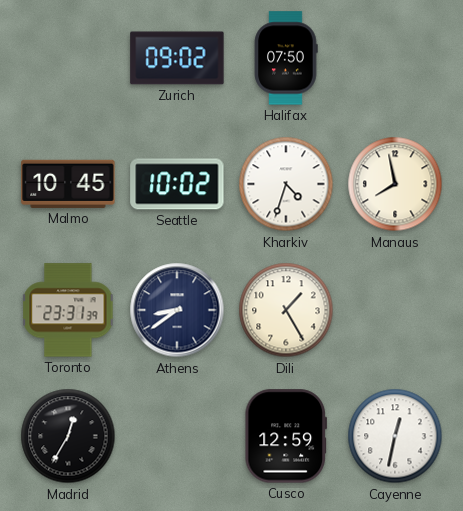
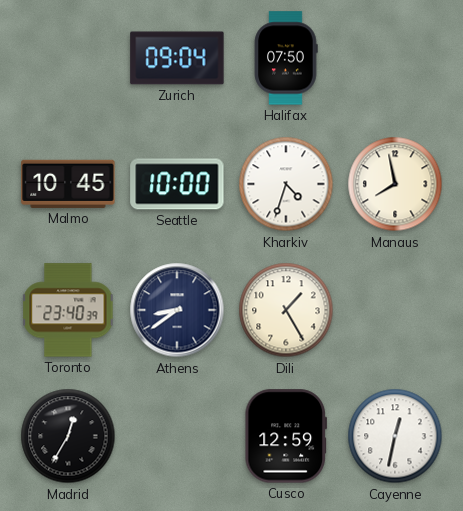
Zurich: 09:02 -> 09:04
Seattle: 10:02 -> 10:00
Toronto: 23:31 -> 23:40
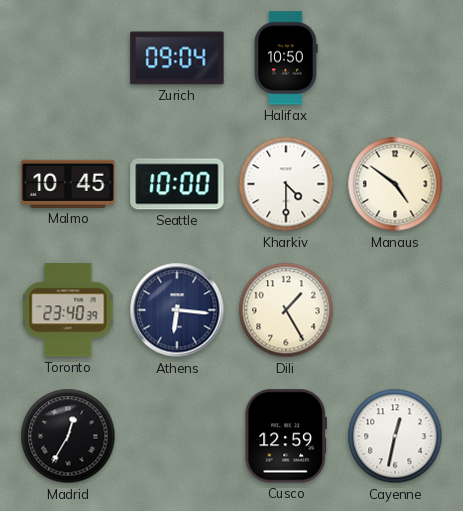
Halifax: 07:50 -> 10:50
Kharkiv: 4:33 -> 4:30
Manaus: 7:58 -> 4:51
Athens: 8:39 -> 6:16
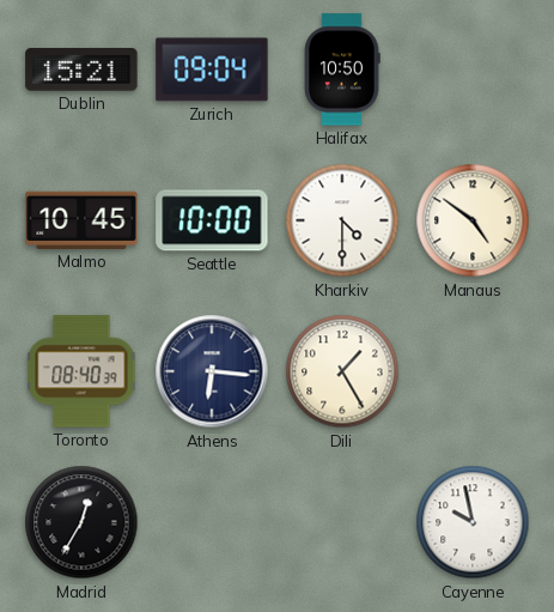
Dublin: none -> 15:21
Toronto: 23:40 -> 08:40
Cusco: 12:59 -> none
Cayenne: 12:32 -> 9:58
